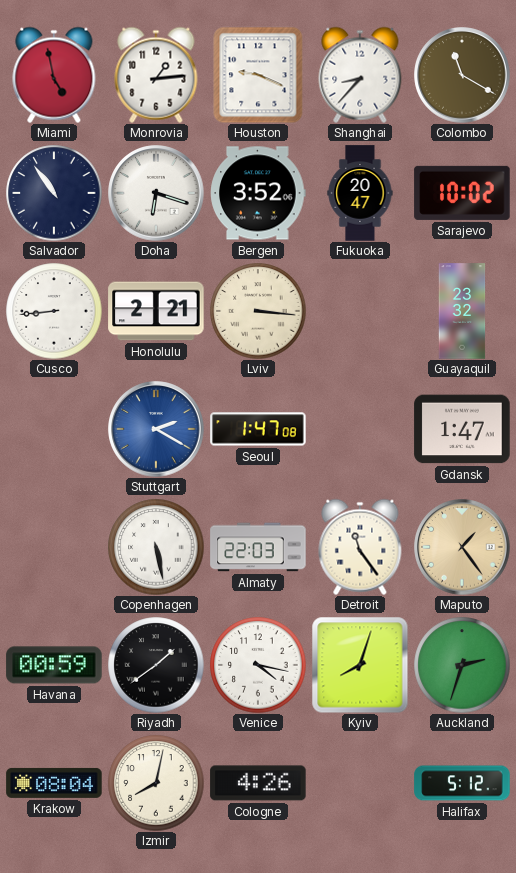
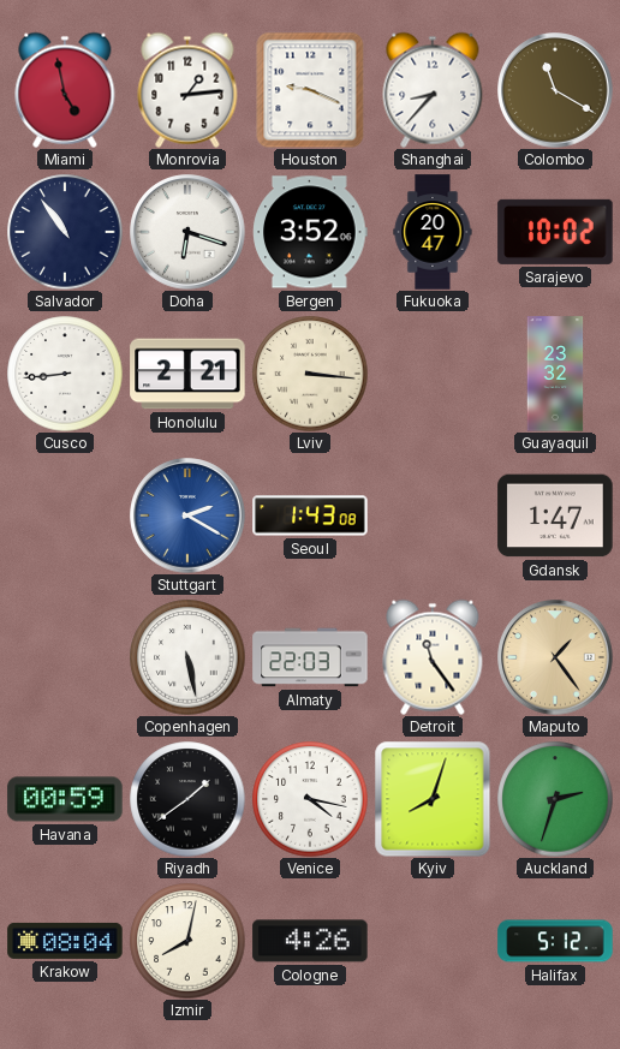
Seoul: 1:47 -> 1:43
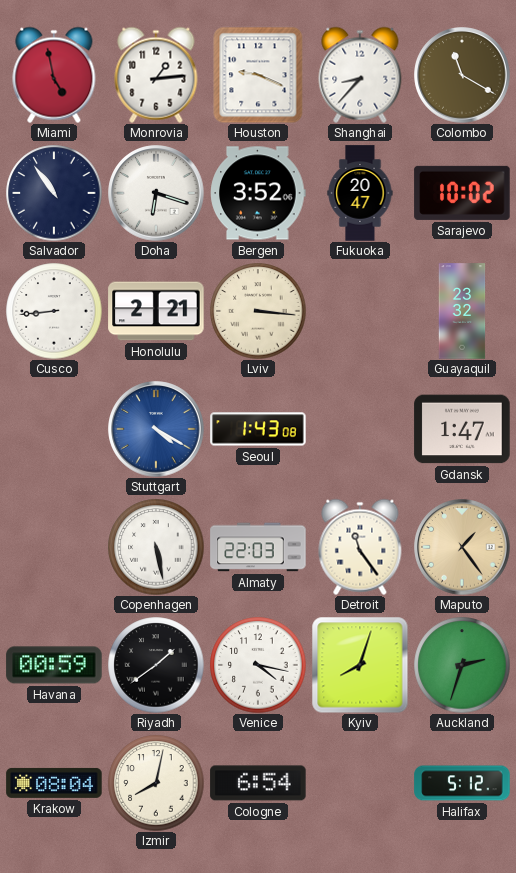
Stuttgart: 2:20 -> 4:20
Cologne: 4:26 -> 6:54
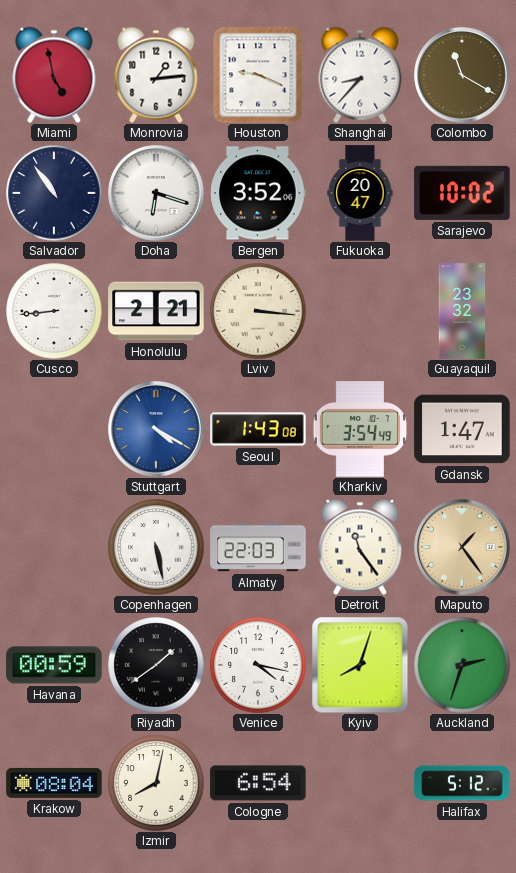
Kharkiv: none -> 3:54
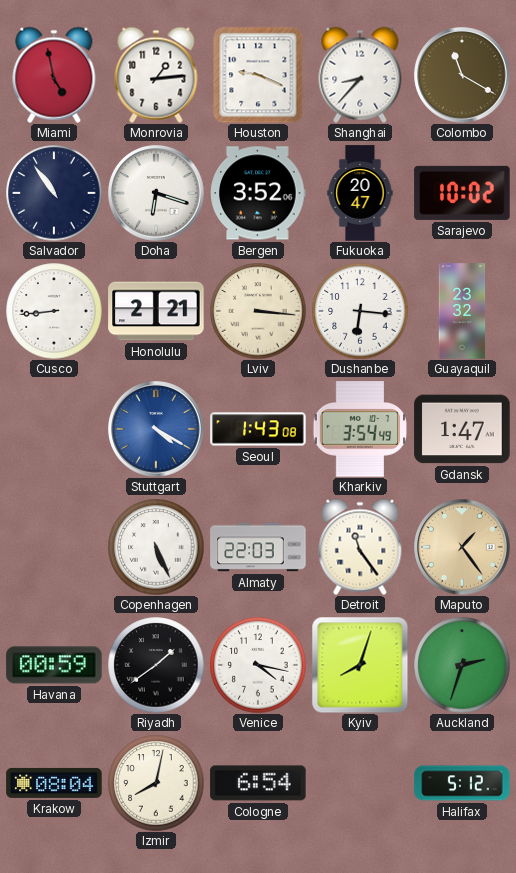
Dushanbe: none -> 6:16
Copenhagen: 5:28 -> 5:26
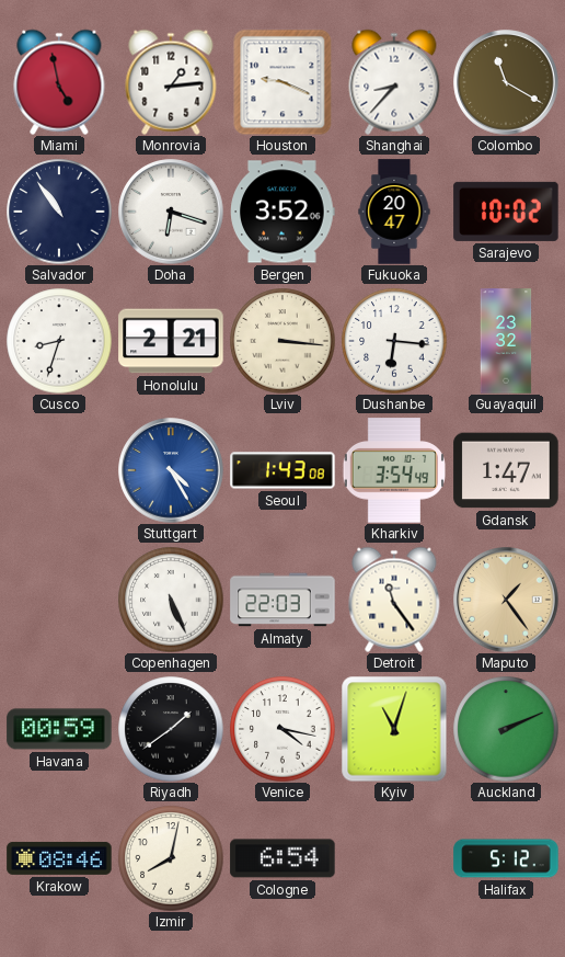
Cusco: 8:44 -> 8:33
Stuttgart: 4:20 -> 4:25
Kyiv: 8:03 -> 11:03
Auckland: 2:33 -> 2:11
Krakow: 08:04 -> 08:46
